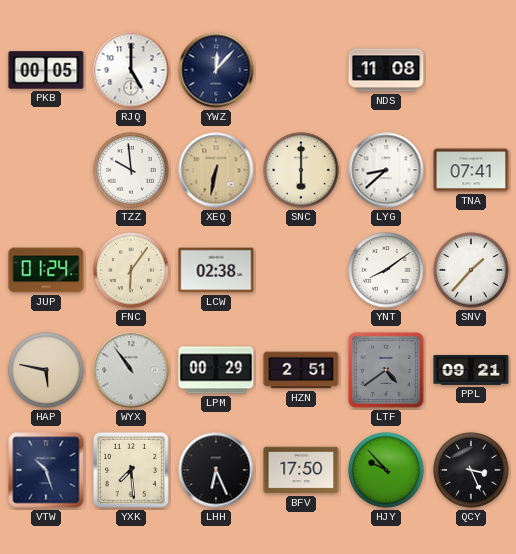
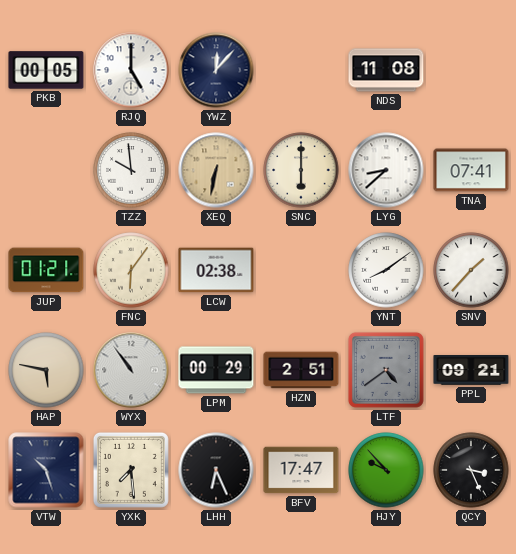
JUP: 01:24 -> 01:21
BFV: 17:50 -> 17:47
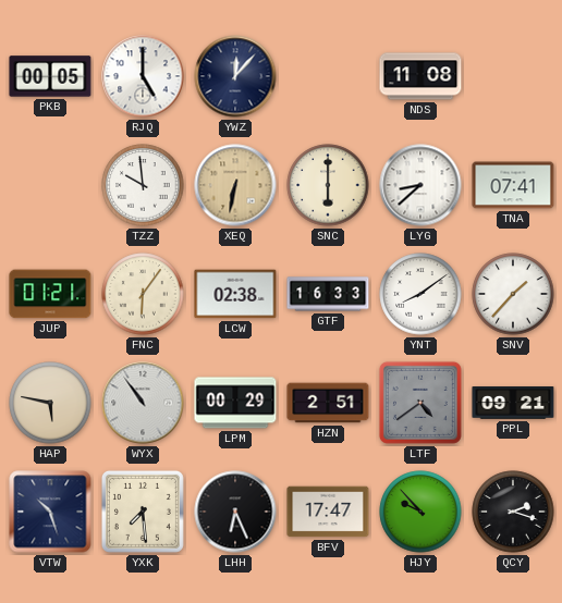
GTF: none -> 16:33
QCY: 3:26 -> 2:18
